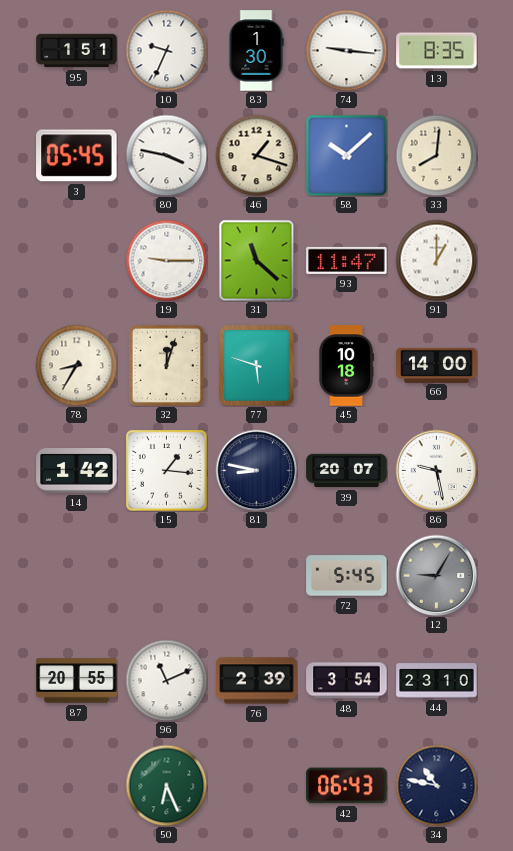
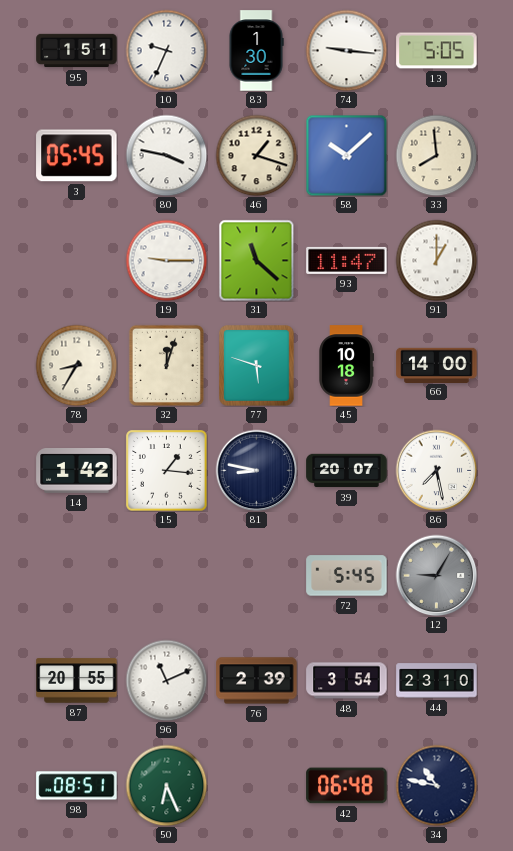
13: 8:35 -> 5:05
33: 8:01 -> 7:59
86: 9:28 -> 7:28
98: none -> 08:51
42: 06:43 -> 06:48
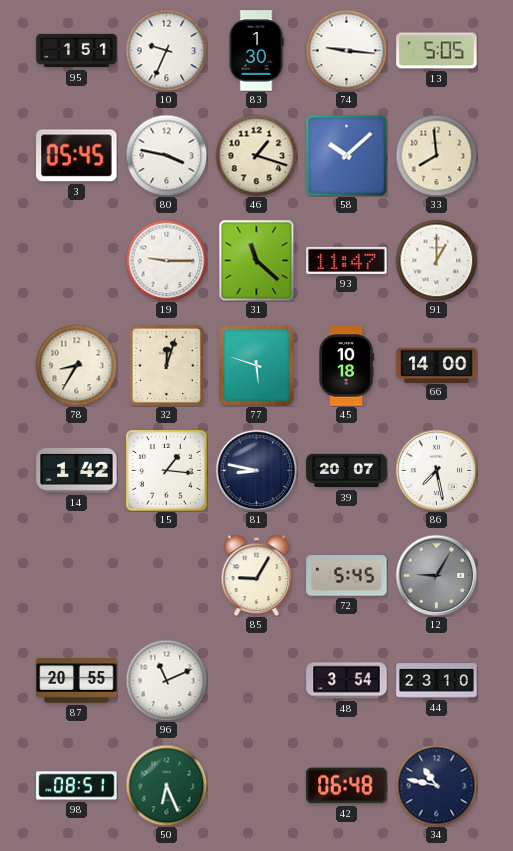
85: none -> 9:05
76: 2:39 -> none
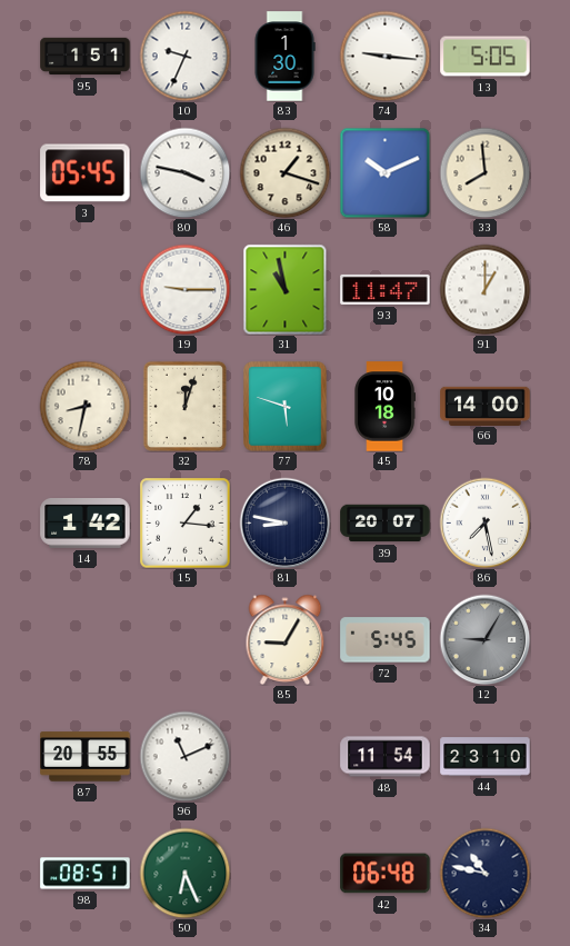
58: 10:08 -> 10:11
31: 11:22 -> 10:58
78: 8:35 -> 8:32
48: 3:54 -> 11:54
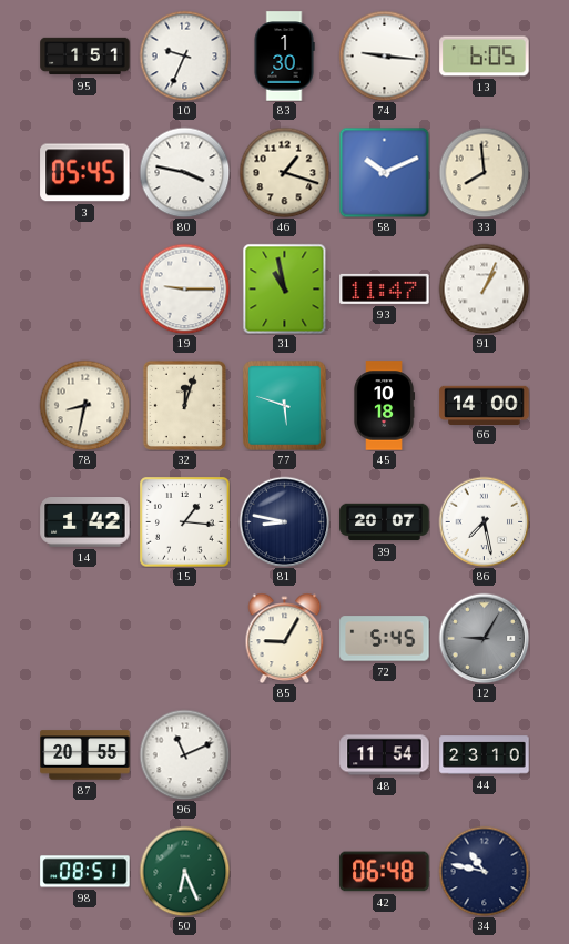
13: 5:05 -> 6:05
91: 1:00 -> 1:04
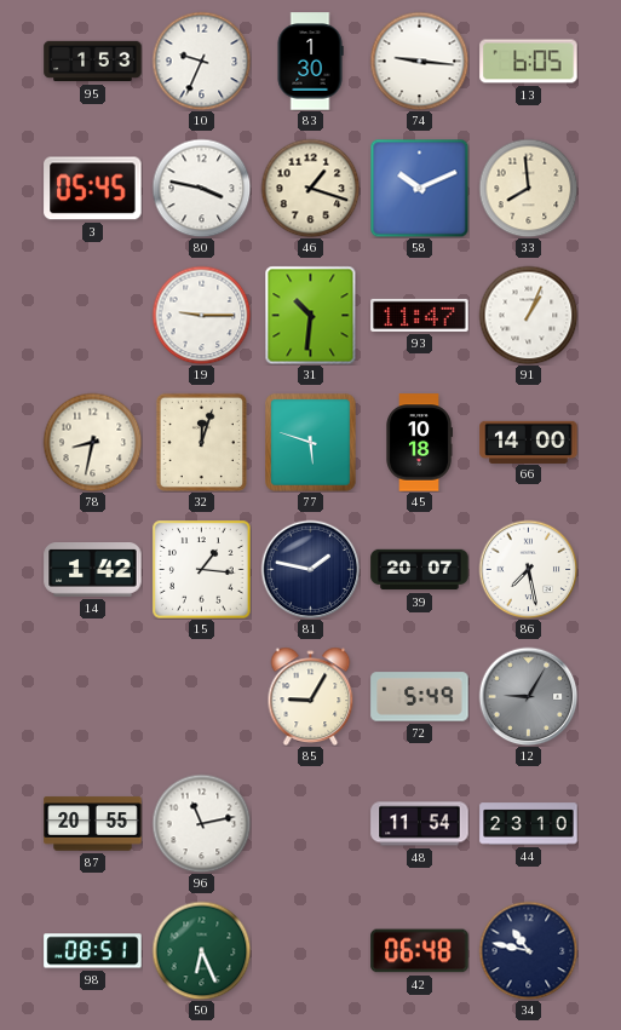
95: 1:51 -> 1:53
31: 10:58 -> 10:31
81: 8:47 -> 1:47
72: 5:45 -> 5:49
96: 11:11 -> 11:13
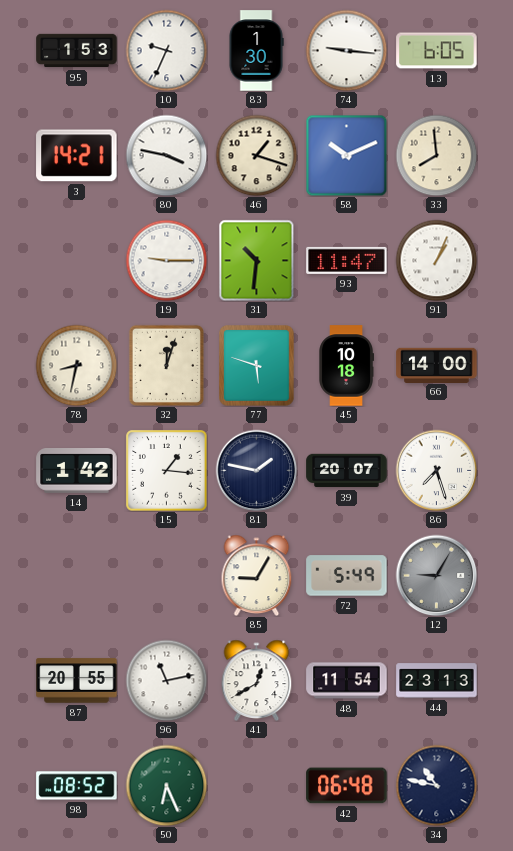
3: 05:45 -> 14:21
86: 7:28 -> 7:27
41: none -> 12:40
44: 23:10 -> 23:13
98: 08:51 -> 08:52
